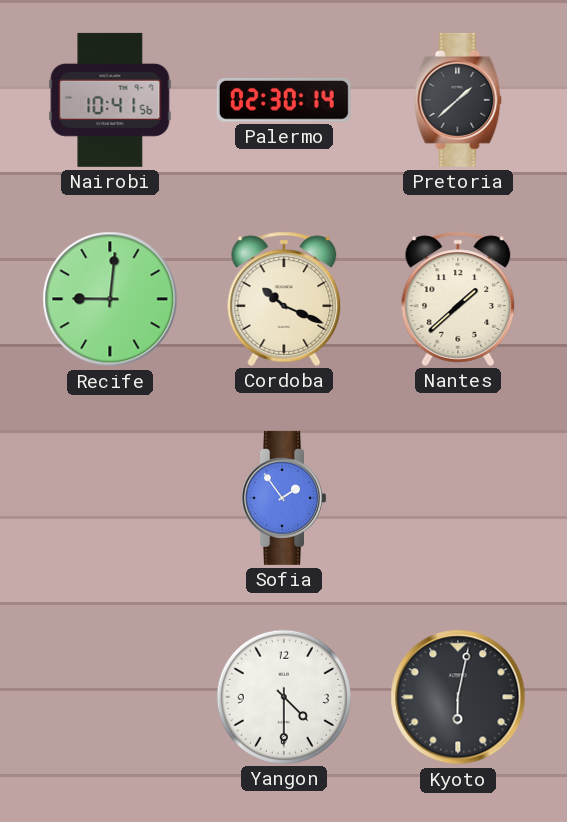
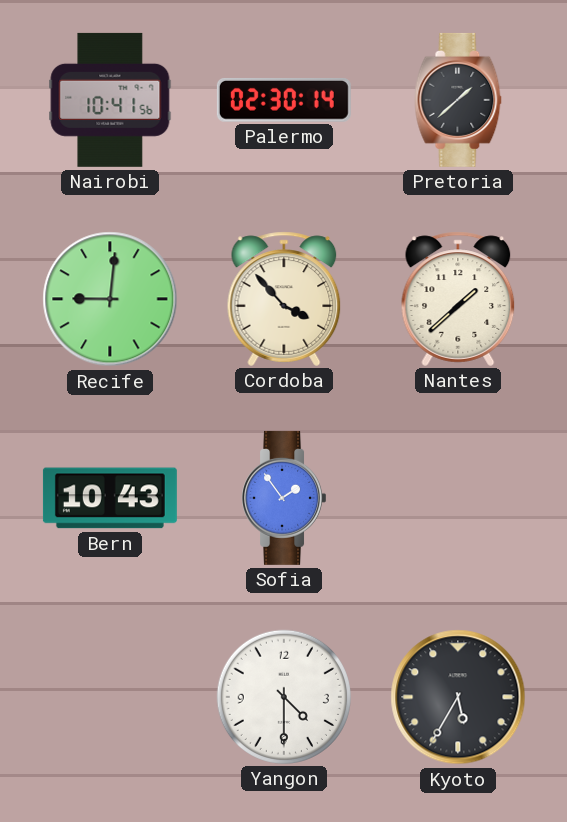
Cordoba: 10:19 -> 3:53
Bern: none -> 10:43
Kyoto: 6:02 -> 5:35
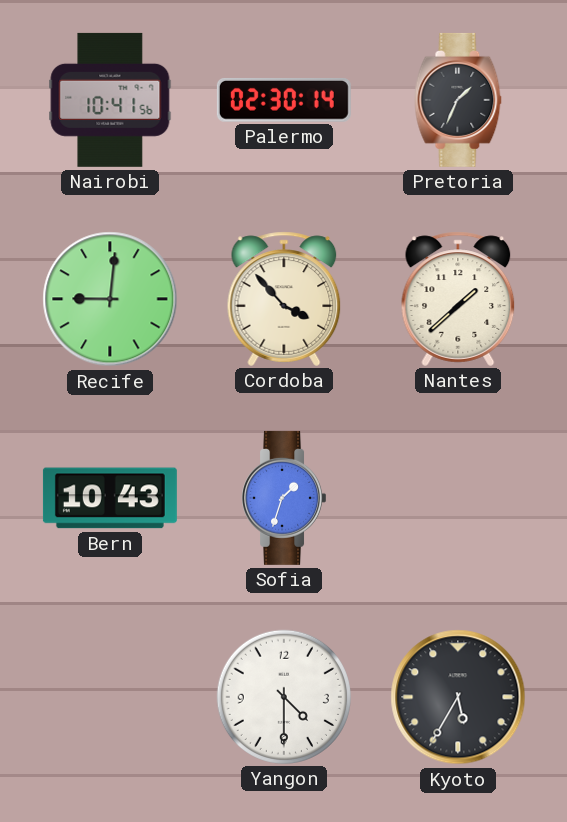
Pretoria: 1:38 -> 1:34
Sofia: 1:54 -> 1:33
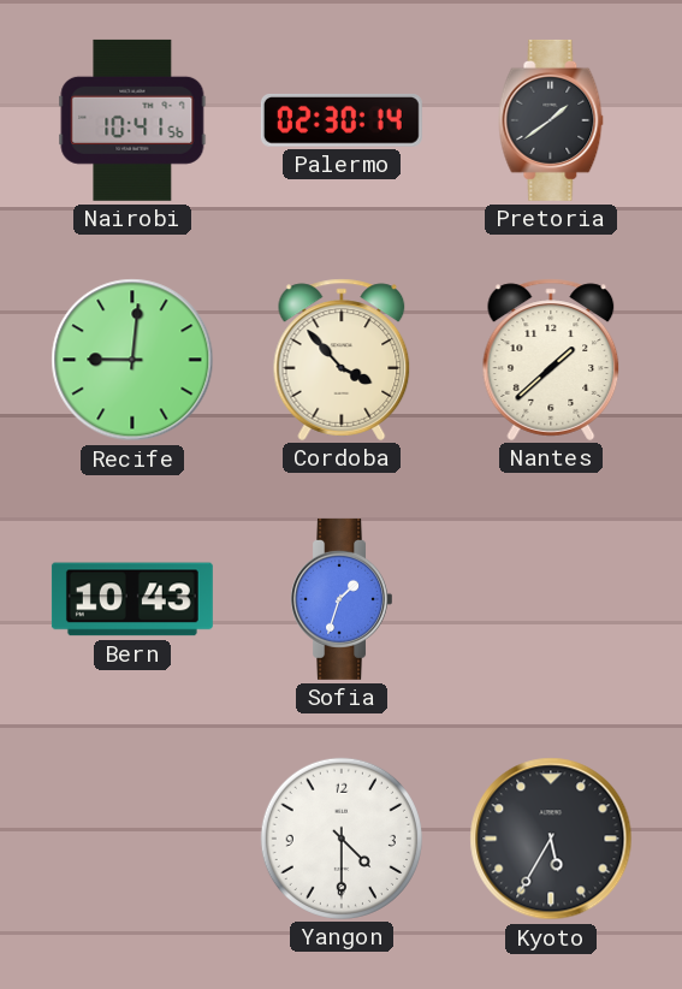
Pretoria: 1:34 -> 1:39
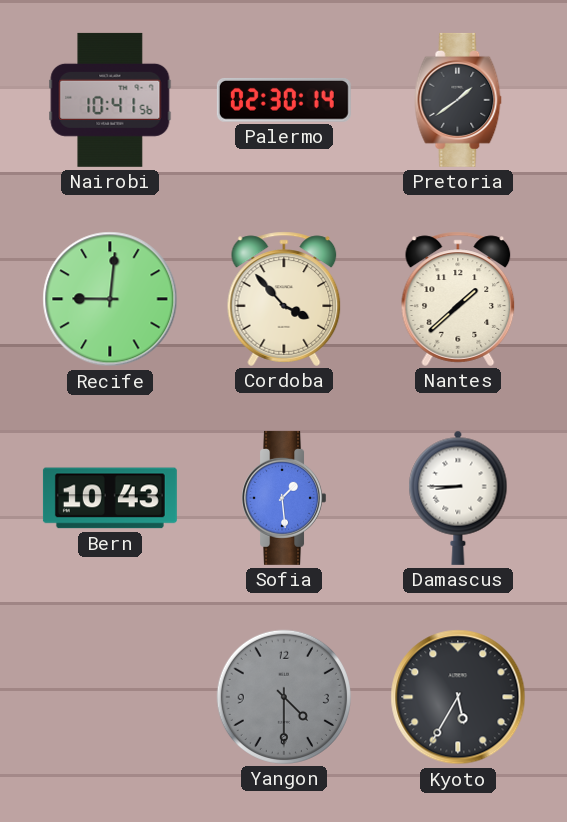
Sofia: 1:33 -> 1:29
Damascus: none -> 8:45
Yangon dial: white -> grey
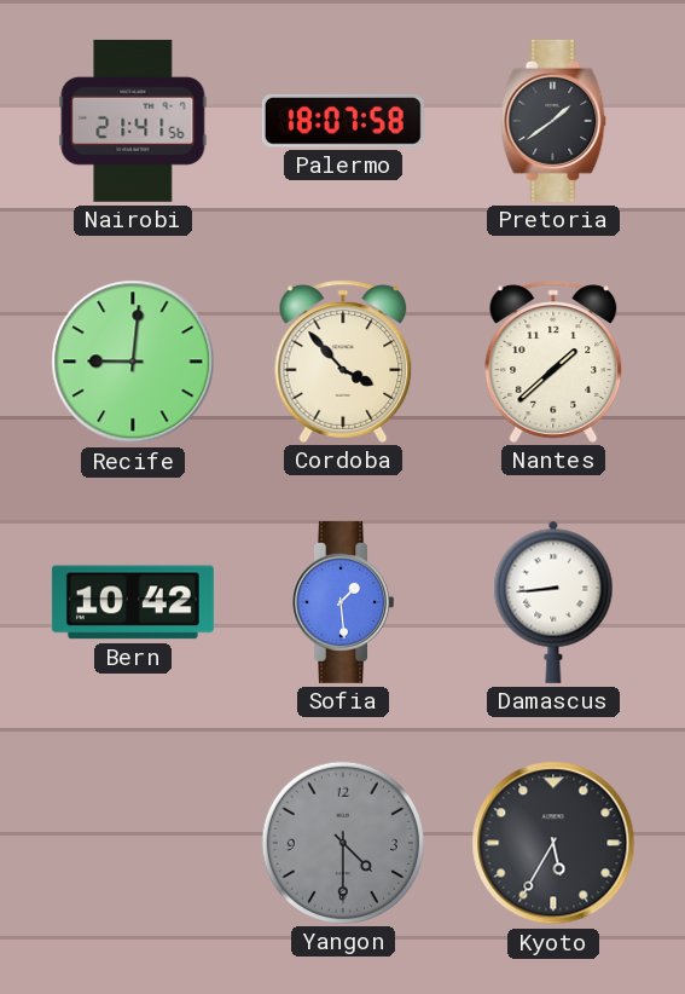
Nairobi: 10:41 -> 21:41
Palermo: 02:30 -> 18:07
Bern: 10:43 -> 10:42
Damascus: 8:45 -> 8:44
